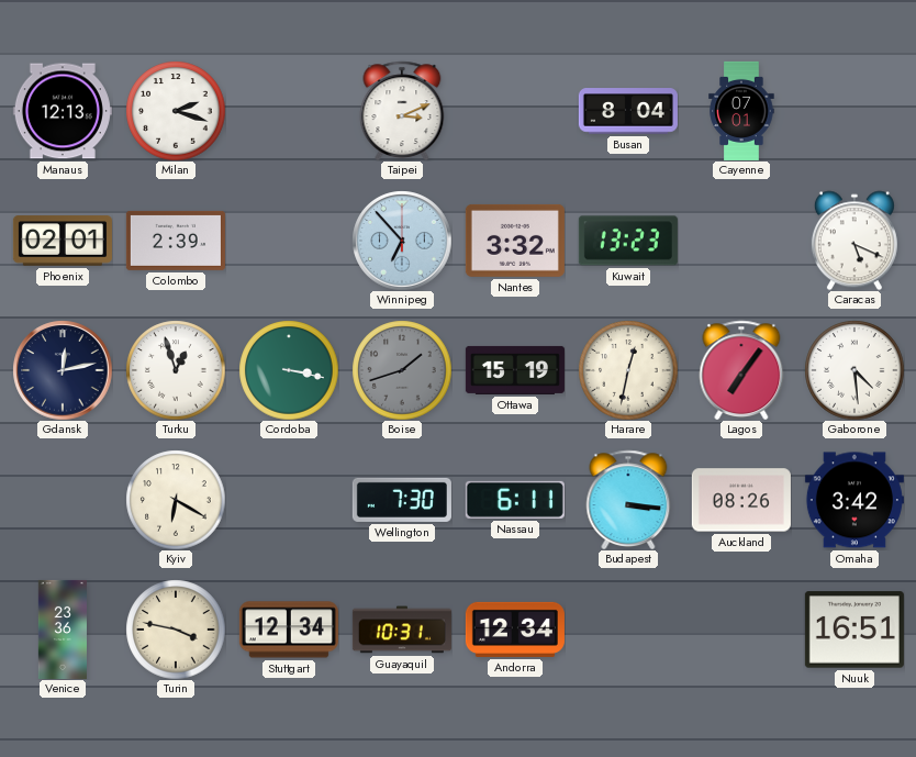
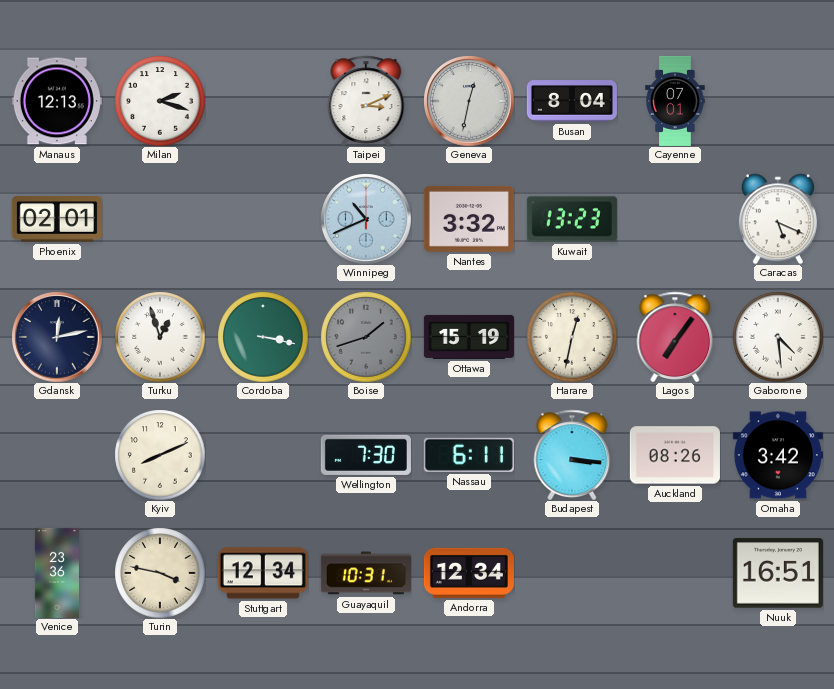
Geneva: none -> 12:32
Colombo: 2:39 -> none
Winnipeg: 6:53 -> 10:41
Kyiv: 6:20 -> 8:11
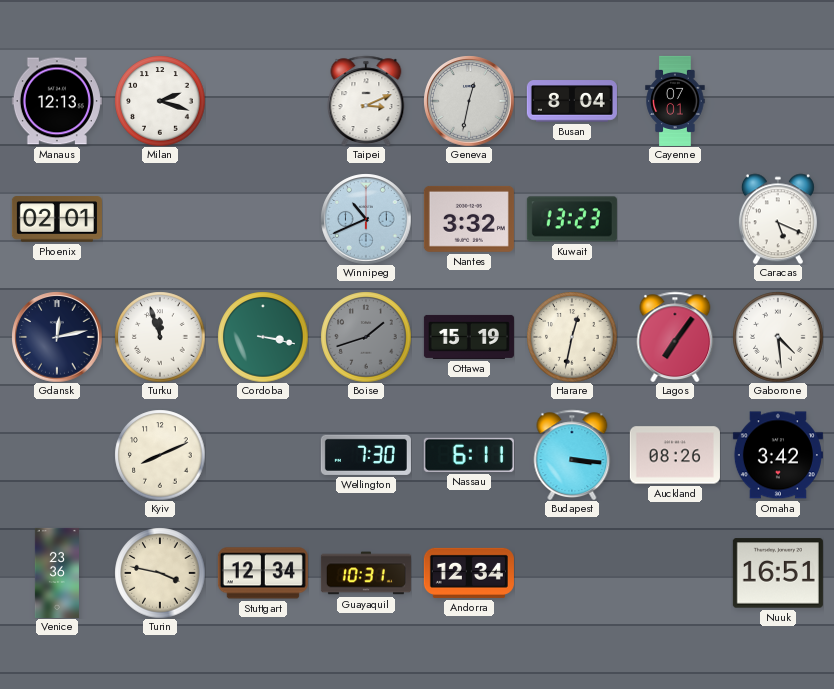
Turku: 12:57 -> 11:57
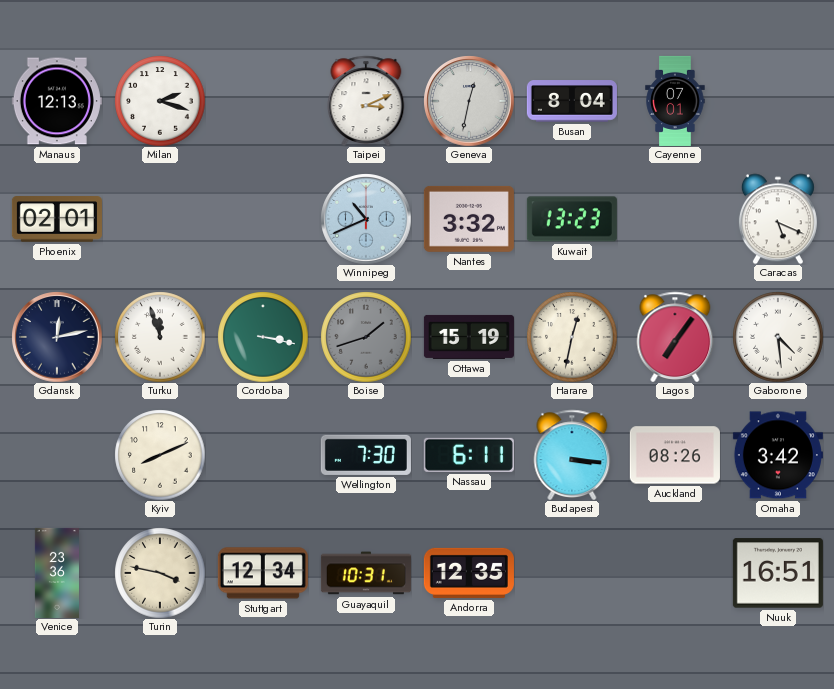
Andorra: 12:34 -> 12:35
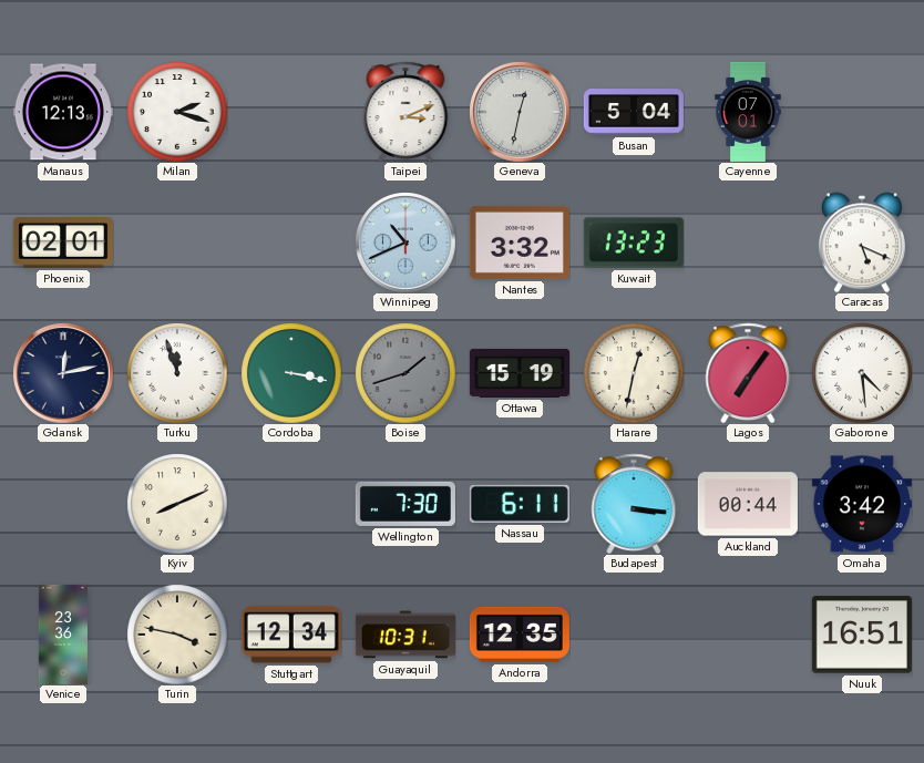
Busan: 8:04 -> 5:04
Auckland: 08:26 -> 00:44
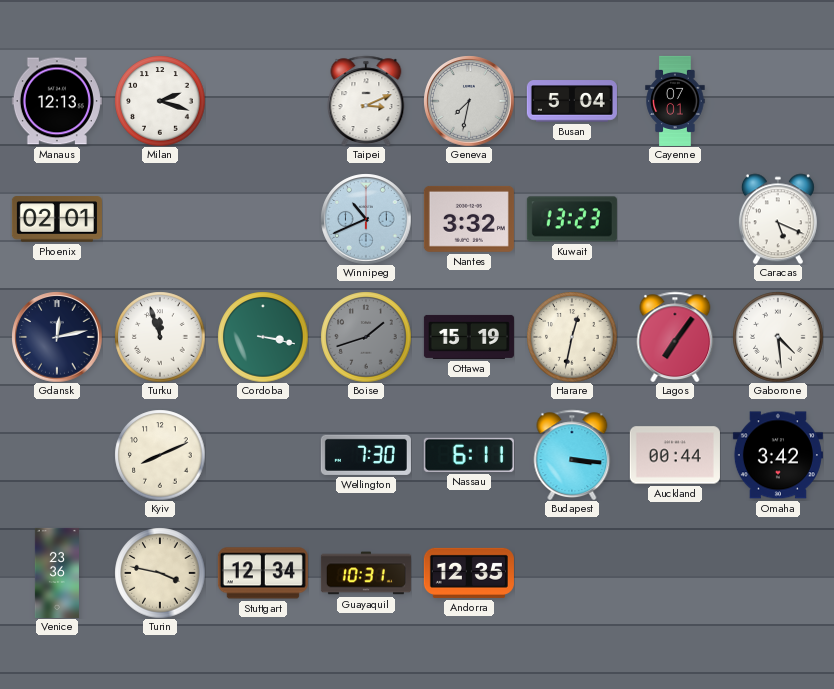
Geneva: 12:32 -> 7:32
Nuuk: 16:51 -> none
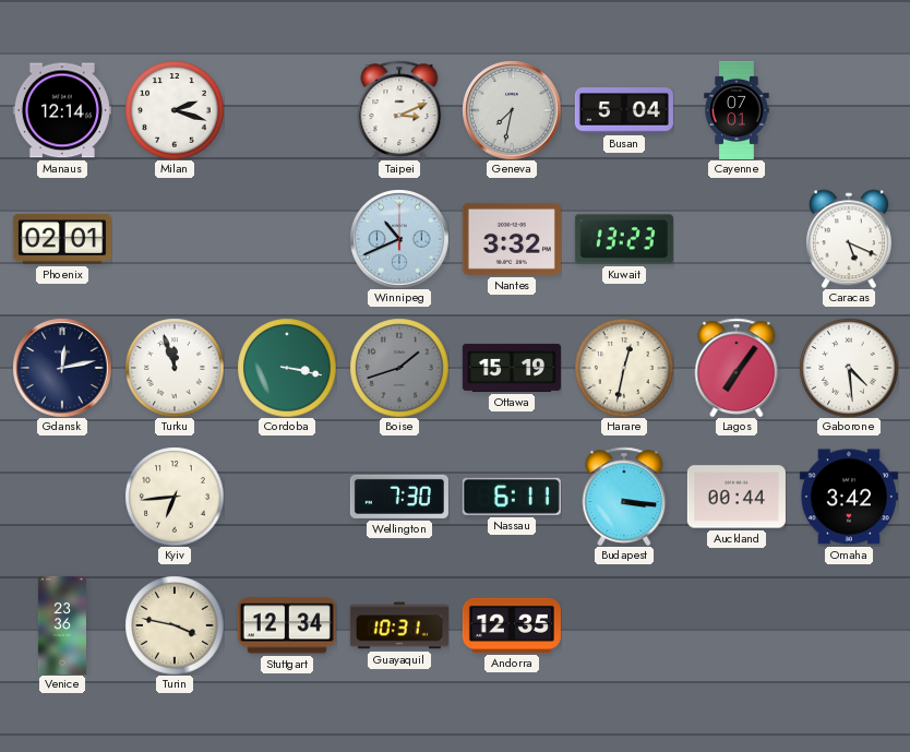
Manaus: 12:13 -> 12:14
Kyiv: 8:11 -> 6:44
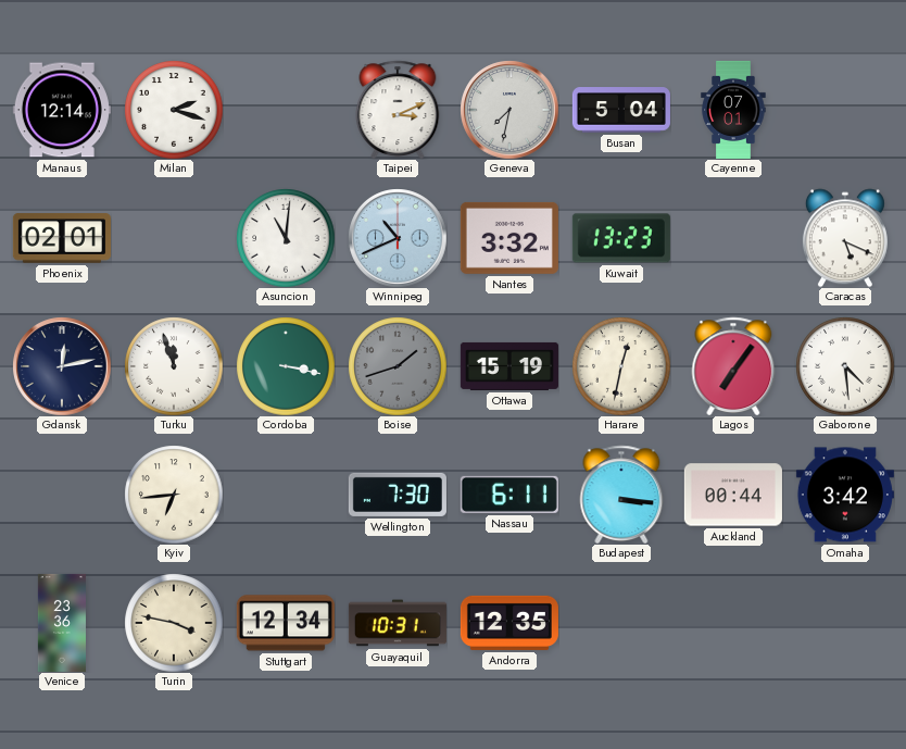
Asuncion: none -> 11:01
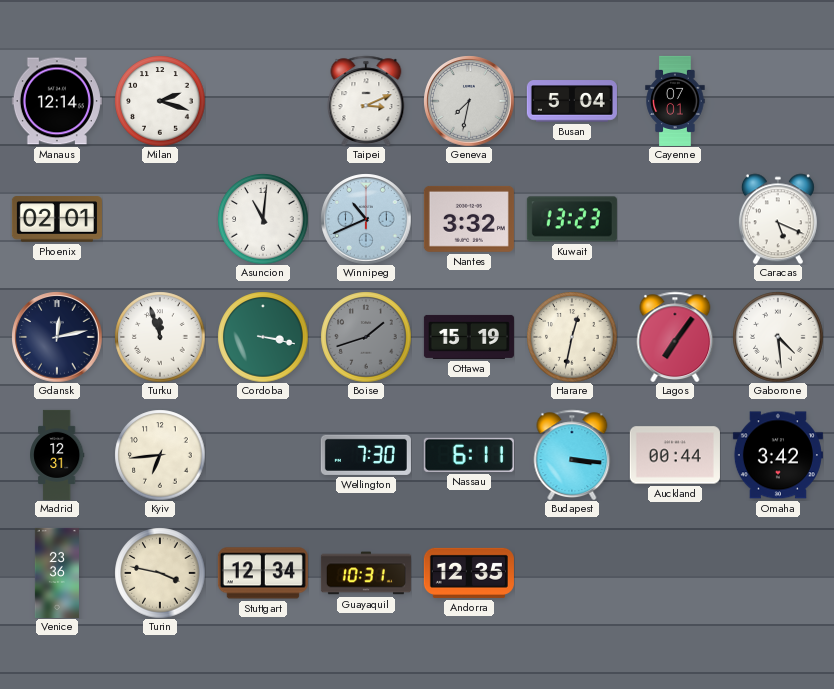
Madrid: none -> 12:31
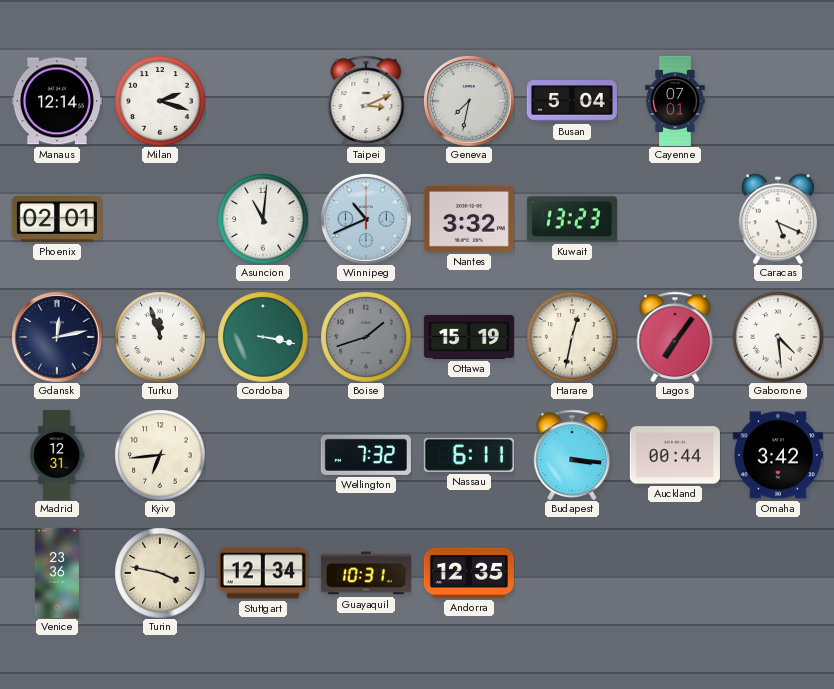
Wellington: 7:30 -> 7:32
